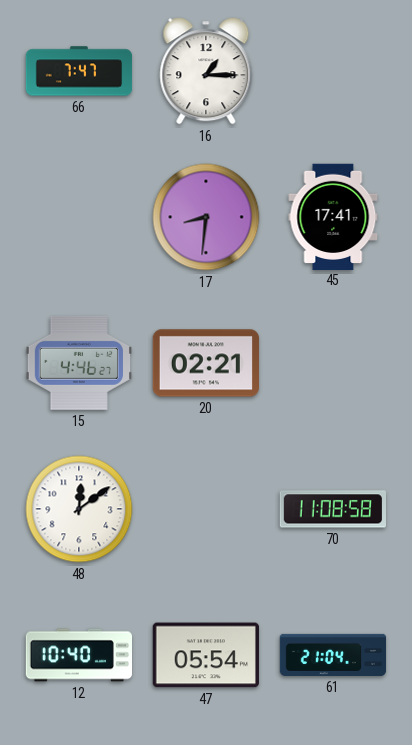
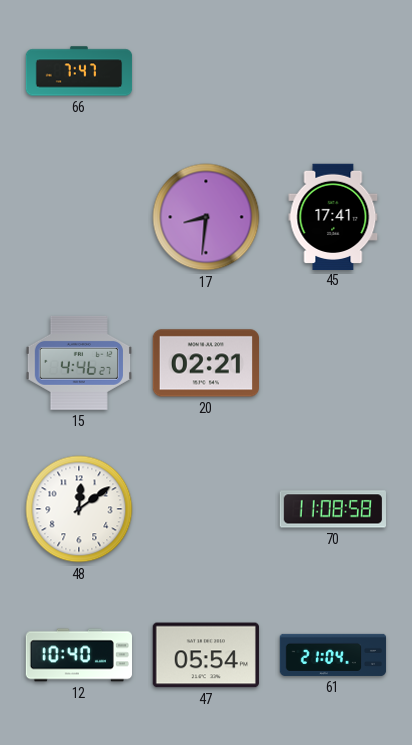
16: 1:15 -> none
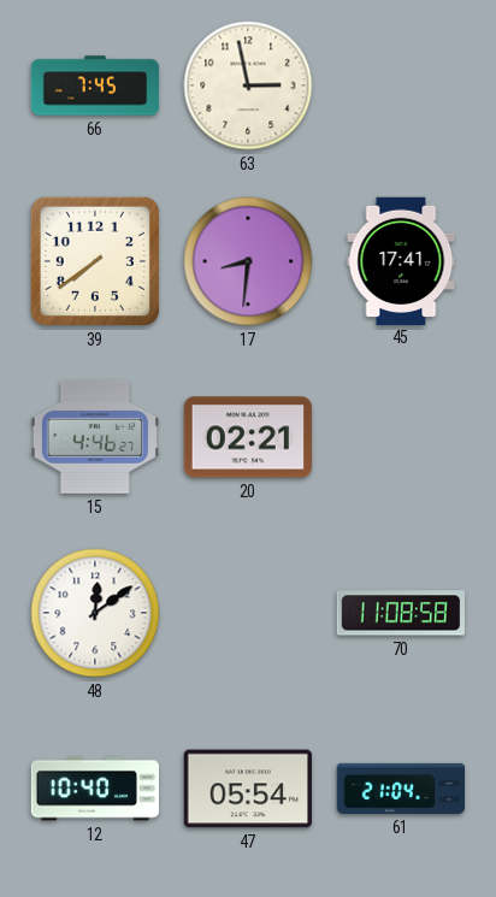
66: 7:47 -> 7:45
63: none -> 2:58
39: none -> 7:39
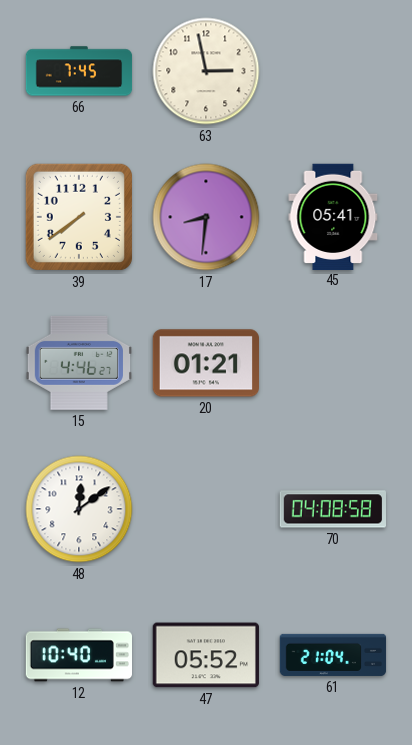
45: 17:41 -> 05:41
20: 02:21 -> 01:21
70: 11:08 -> 04:08
47: 05:54 -> 05:52
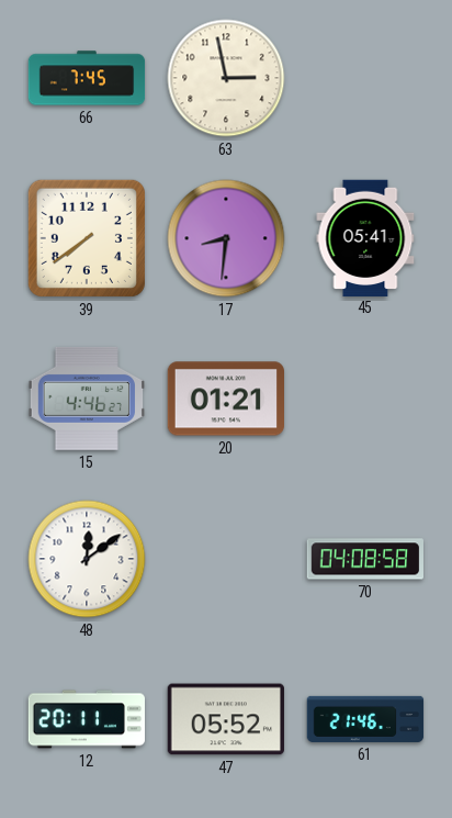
12: 10:40 -> 20:11
61: 21:04 -> 21:46
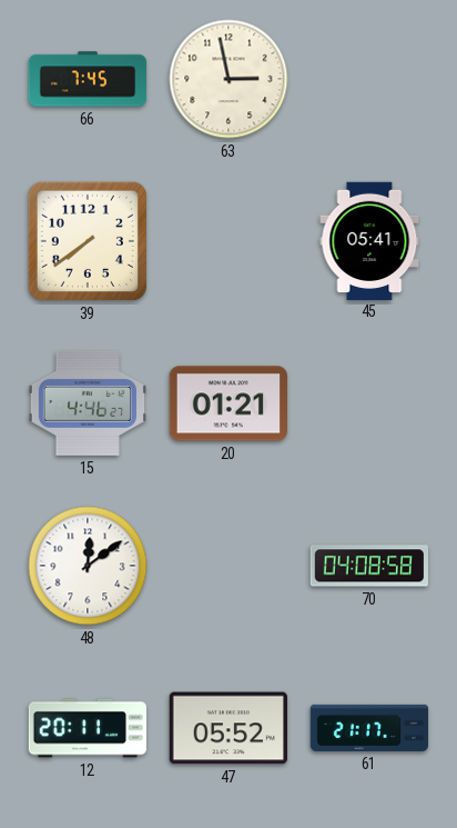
17: 8:31 -> none
61: 21:46 -> 21:17
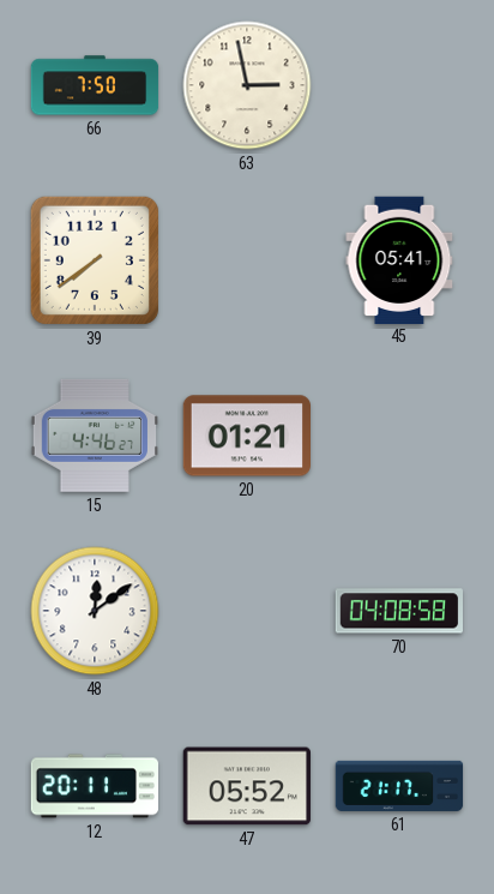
66: 7:45 -> 7:50
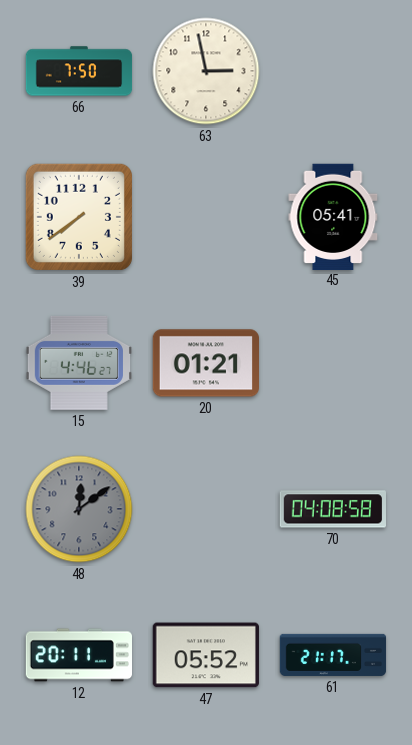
48 dial: white -> grey
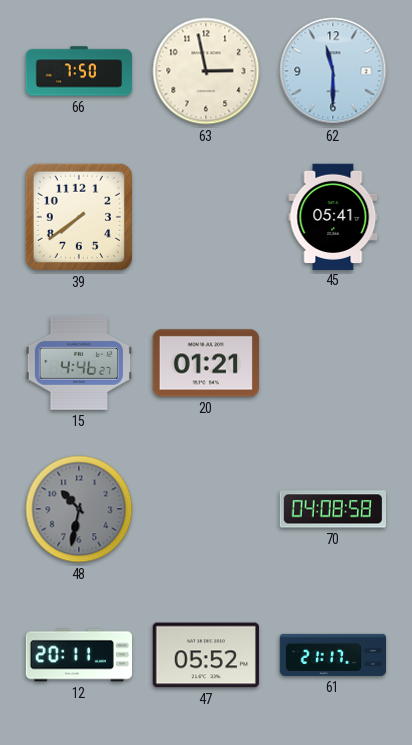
62: none -> 11:30
48: 12:09 -> 10:32
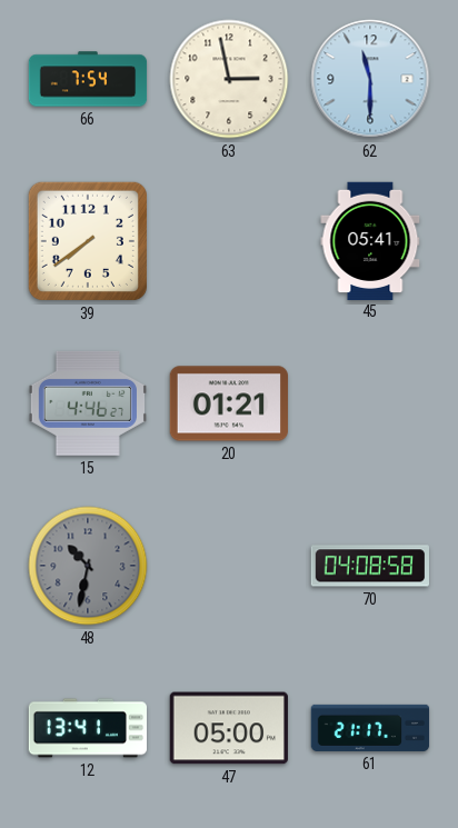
66: 7:50 -> 7:54
12: 20:11 -> 13:41
47: 05:52 -> 05:00
